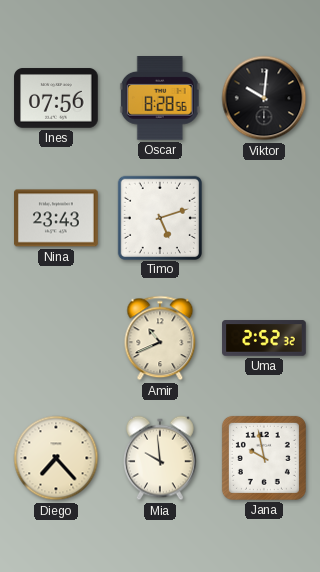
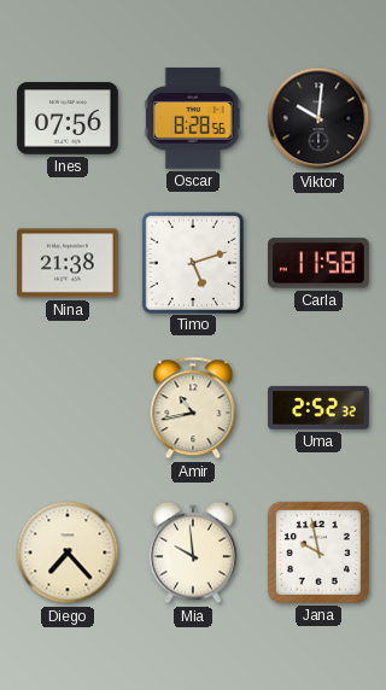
Nina: 23:43 -> 21:38
Carla: none -> 11:58
Amir: 10:41 -> 10:43
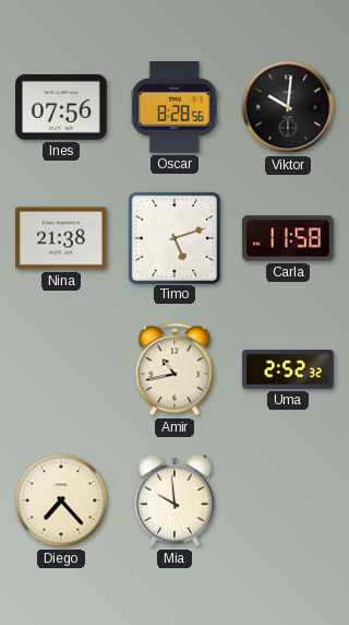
Jana: 9:58 -> none
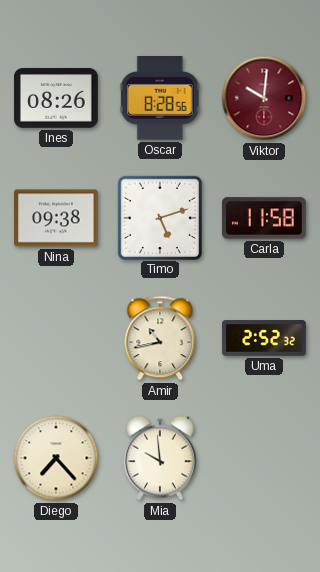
Ines: 07:56 -> 08:26
Viktor dial: black -> burgundy
Nina: 21:38 -> 09:38
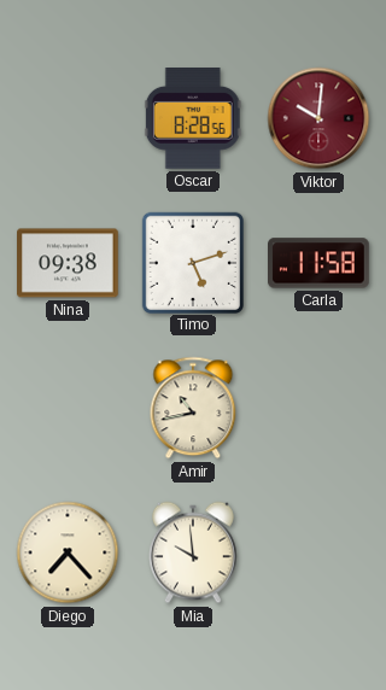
Ines: 08:26 -> none
Uma: 2:52 -> none
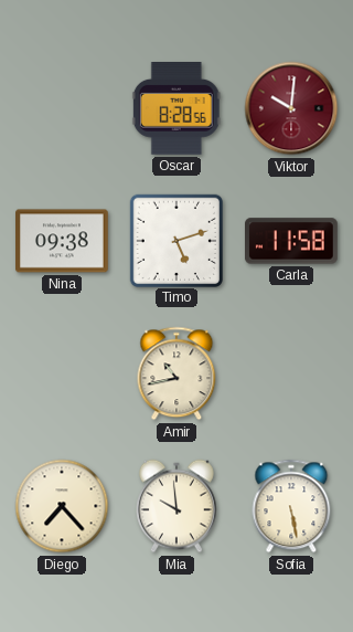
Sofia: none -> 5:28
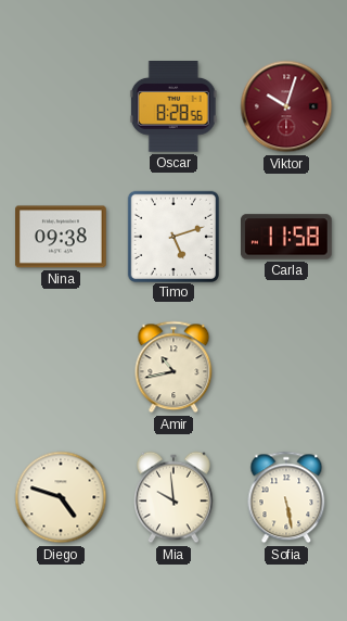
Viktor: 10:01 -> 10:03
Diego: 7:23 -> 4:48
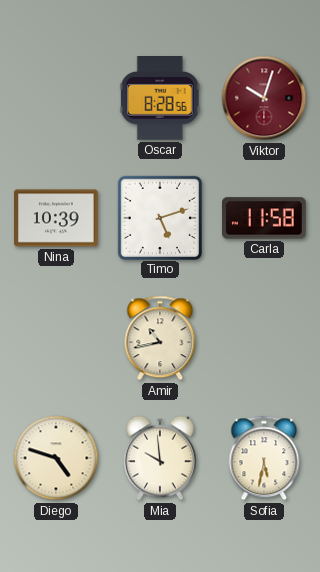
Nina: 09:38 -> 10:39
Sofia: 5:28 -> 5:32
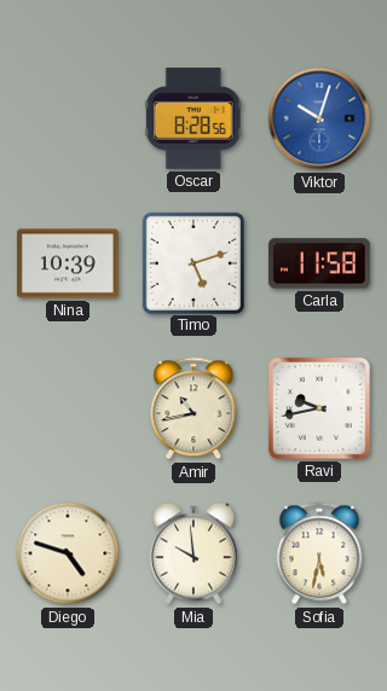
Viktor dial: burgundy -> blue
Ravi: none -> 9:43
